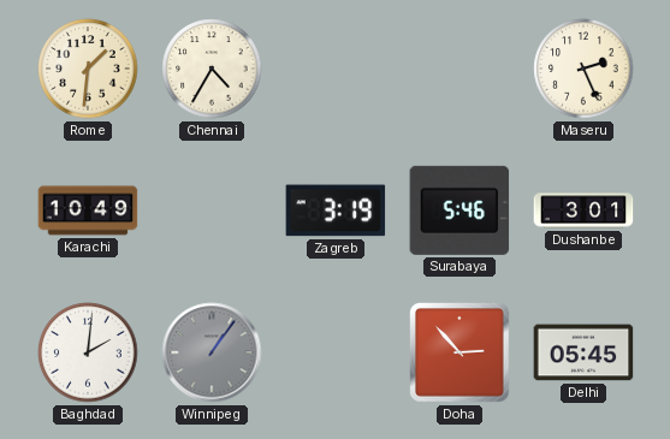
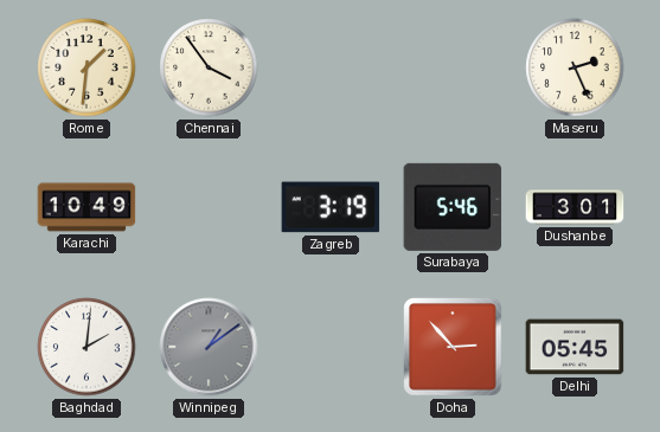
Chennai: 4:35 -> 3:54
Winnipeg: 1:06 -> 1:09
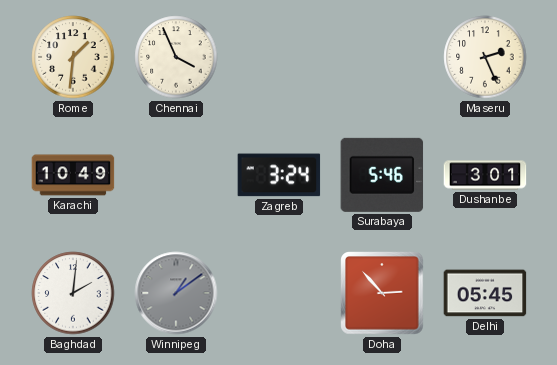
Chennai: 3:54 -> 3:56
Zagreb: 3:19 -> 3:24
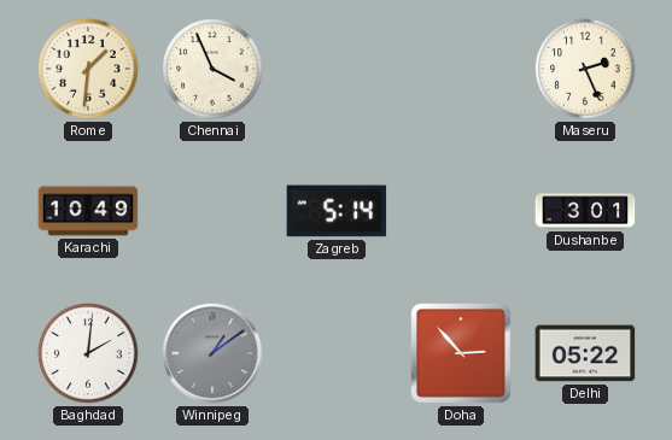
Zagreb: 3:24 -> 5:14
Surabaya: 5:46 -> none
Delhi: 05:45 -> 05:22
